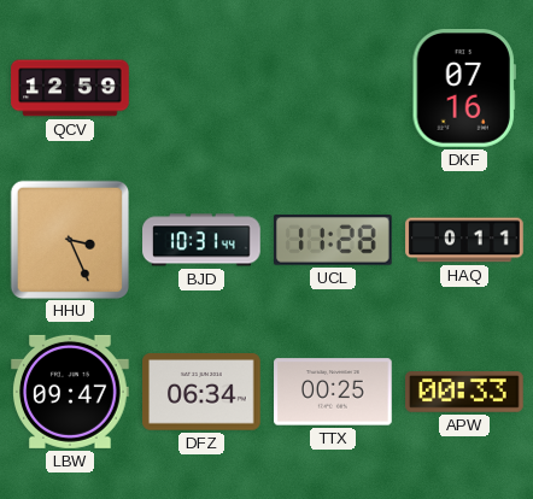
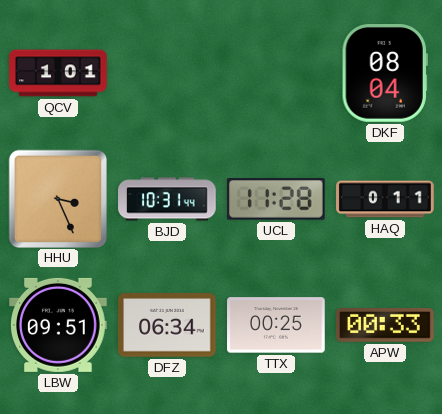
QCV: 12:59 -> 1:01
DKF: 07:16 -> 08:04
LBW: 09:47 -> 09:51
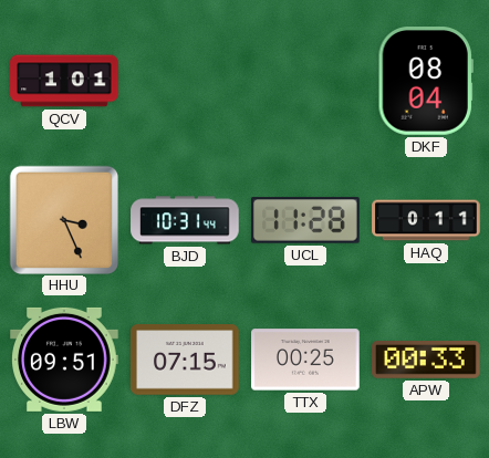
DFZ: 06:34 -> 07:15
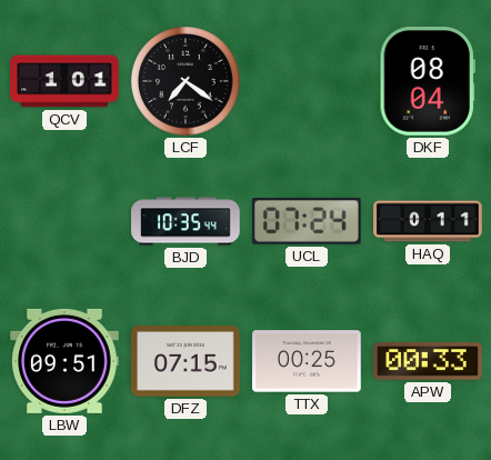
LCF: none -> 7:21
HHU: 3:26 -> none
BJD: 10:31 -> 10:35
UCL: 11:28 -> 07:24
